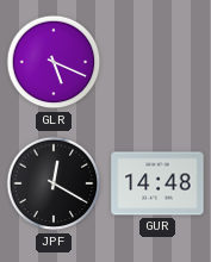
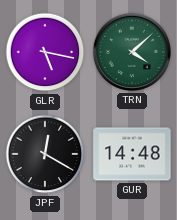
GLR: 5:19 -> 5:17
TRN: none -> 4:08
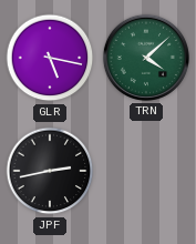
JPF: 12:20 -> 2:43
GUR: 14:48 -> none
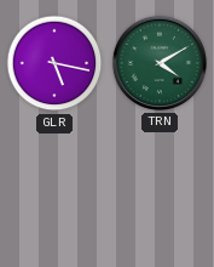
TRN: 4:08 -> 4:10
JPF: 2:43 -> none
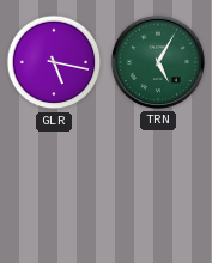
TRN: 4:10 -> 5:05
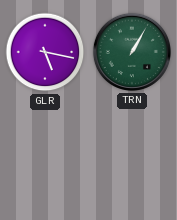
TRN: 5:05 -> 1:05
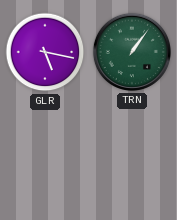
TRN: 1:05 -> 1:06
